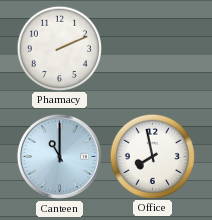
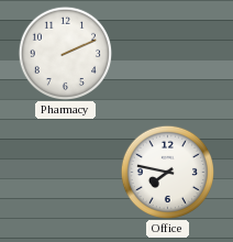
Canteen: 11:00 -> none
Office: 7:58 -> 7:47
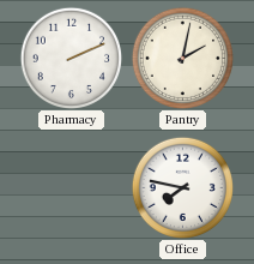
Pantry: none -> 2:02
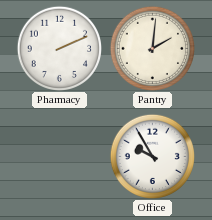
Pantry: 2:02 -> 2:01
Office: 7:47 -> 9:55
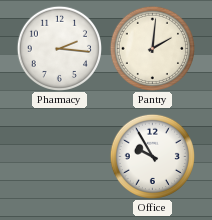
Pharmacy: 2:11 -> 2:16
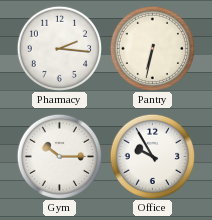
Pantry: 2:01 -> 6:32
Gym: none -> 10:15
